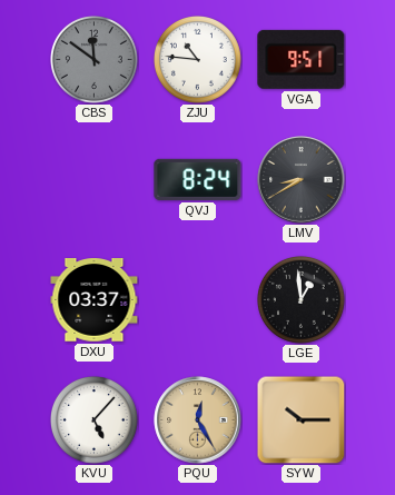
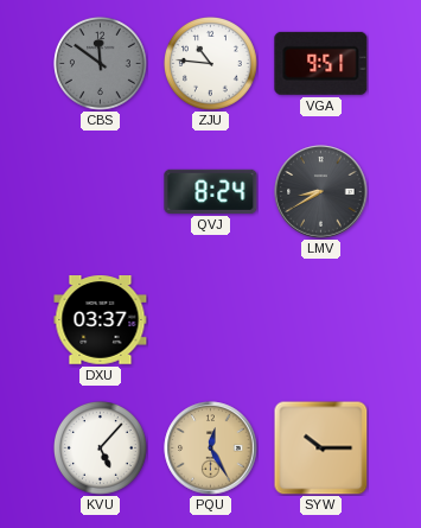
LGE: 12:59 -> none
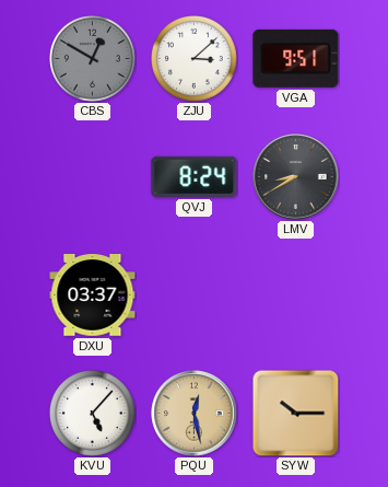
CBS: 11:51 -> 12:50
ZJU: 10:46 -> 3:08
PQU: 12:25 -> 12:28
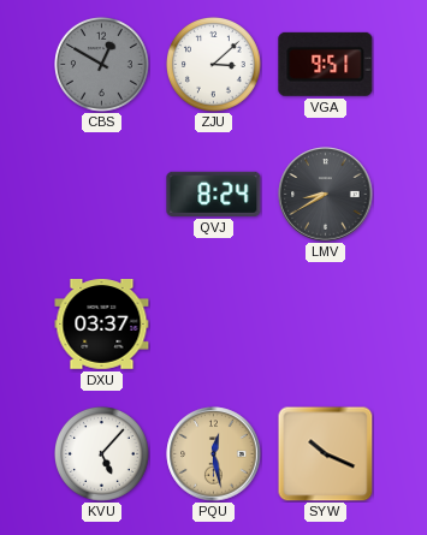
SYW: 10:15 -> 10:19
